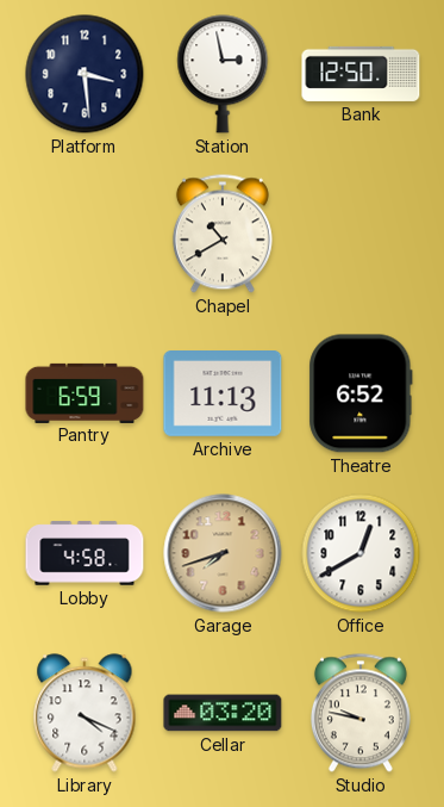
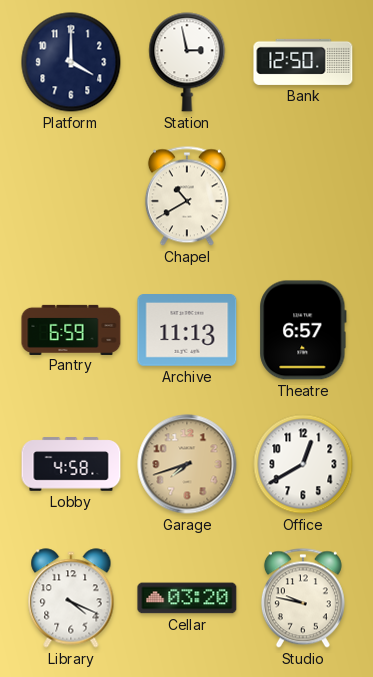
Platform: 3:29 -> 4:00
Theatre: 6:52 -> 6:57
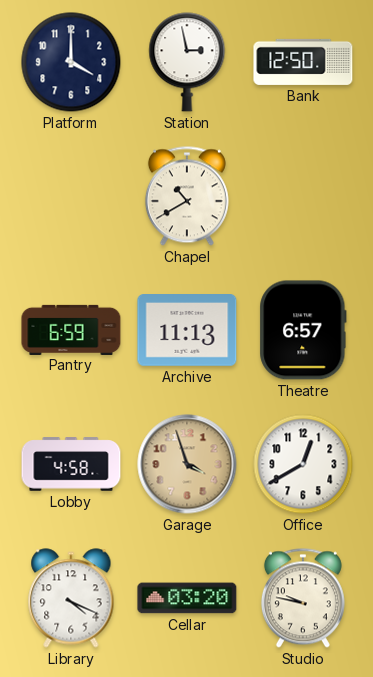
Garage: 7:42 -> 3:57
